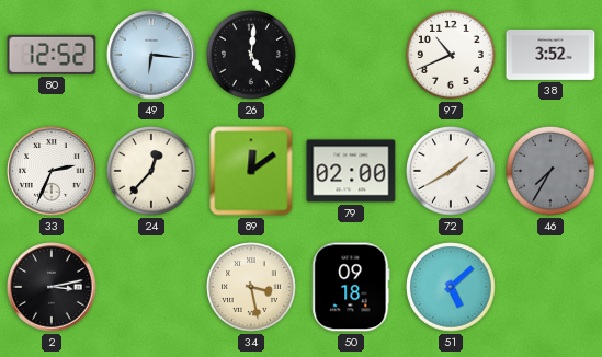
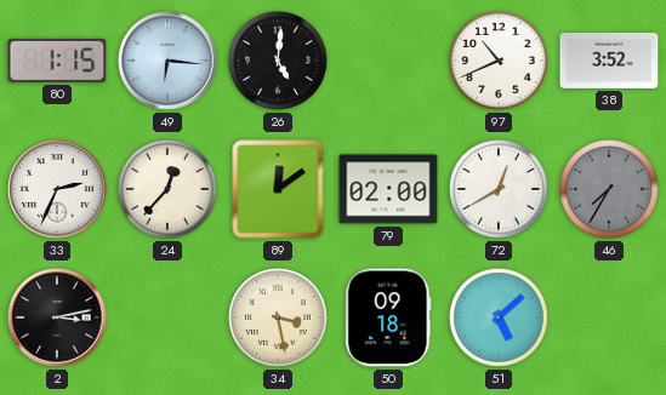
80: 12:52 -> 1:15
72: 1:40 -> 12:40
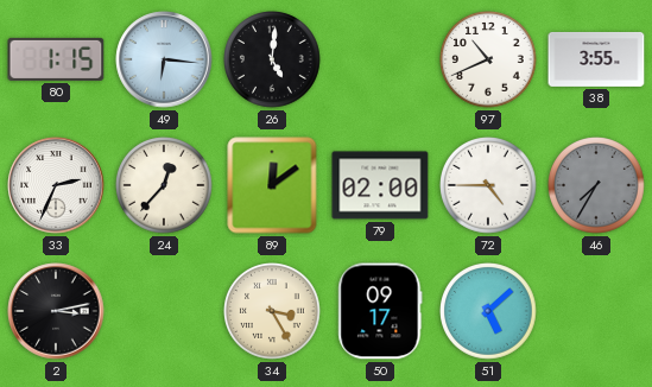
38: 3:52 -> 3:55
72: 12:40 -> 4:45
34: 3:28 -> 3:25
50: 09:18 -> 09:17
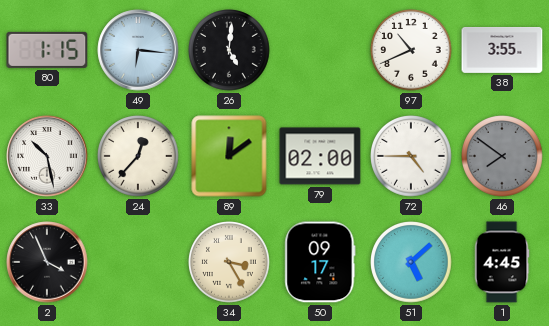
33: 2:34 -> 10:28
46: 7:35 -> 7:51
2: 3:13 -> 3:56
1: none -> 4:45
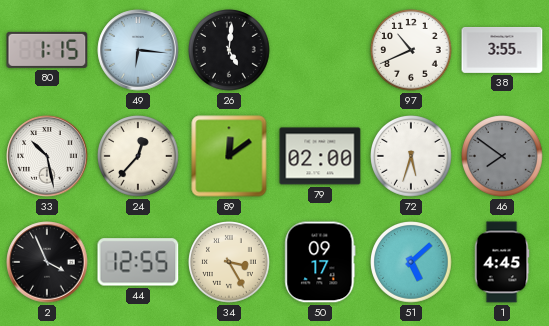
72: 4:45 -> 5:33
44: none -> 12:55
